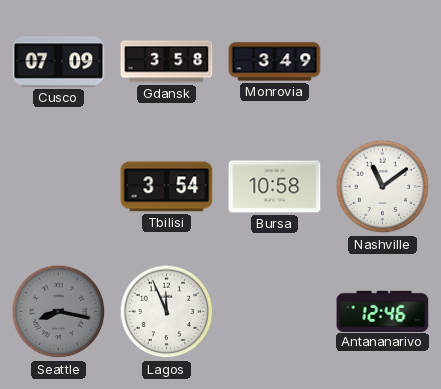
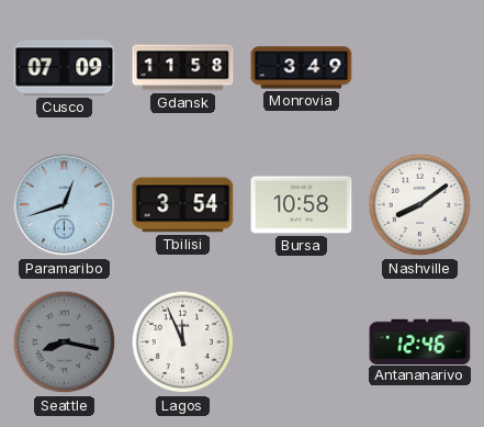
Gdansk: 3:58 -> 11:58
Paramaribo: none -> 12:42
Nashville: 11:09 -> 8:09
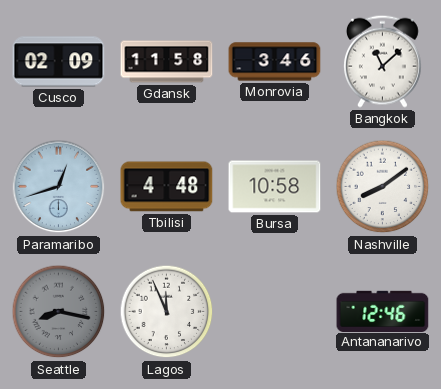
Cusco: 07:09 -> 02:09
Monrovia: 3:49 -> 3:46
Bangkok: none -> 11:08
Tbilisi: 3:54 -> 4:48
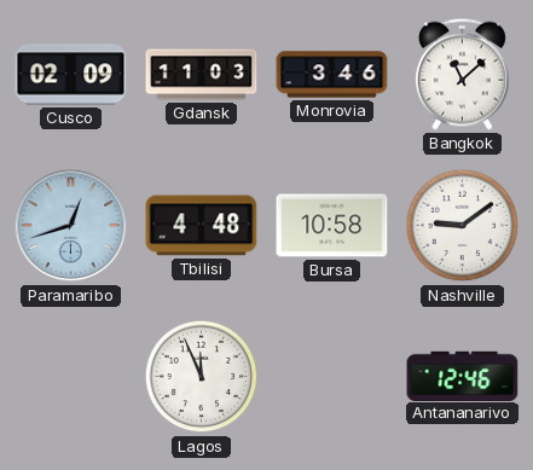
Gdansk: 11:58 -> 11:03
Nashville: 8:09 -> 9:09
Seattle: 8:17 -> none
